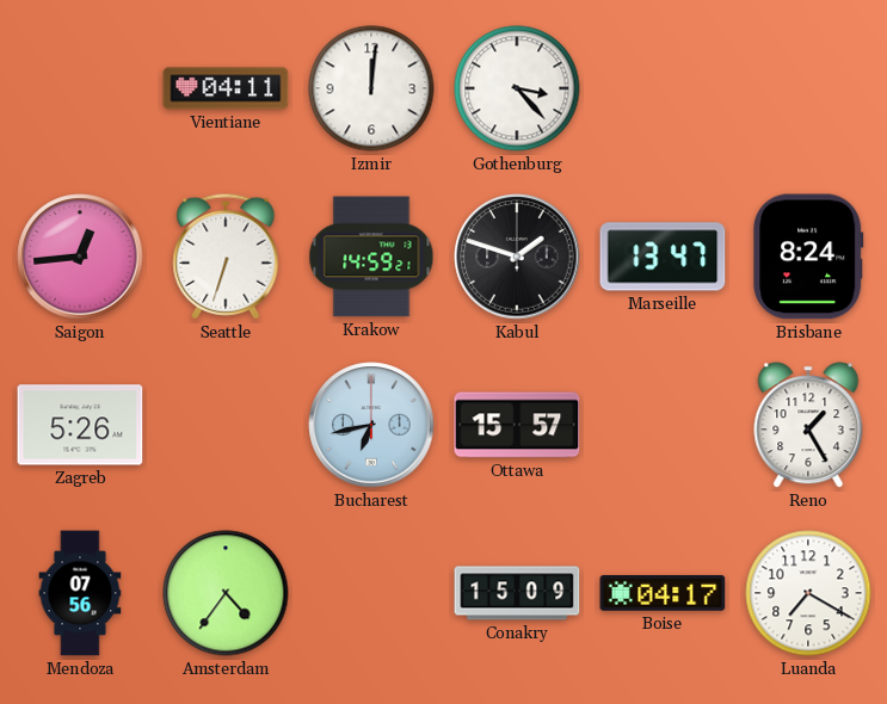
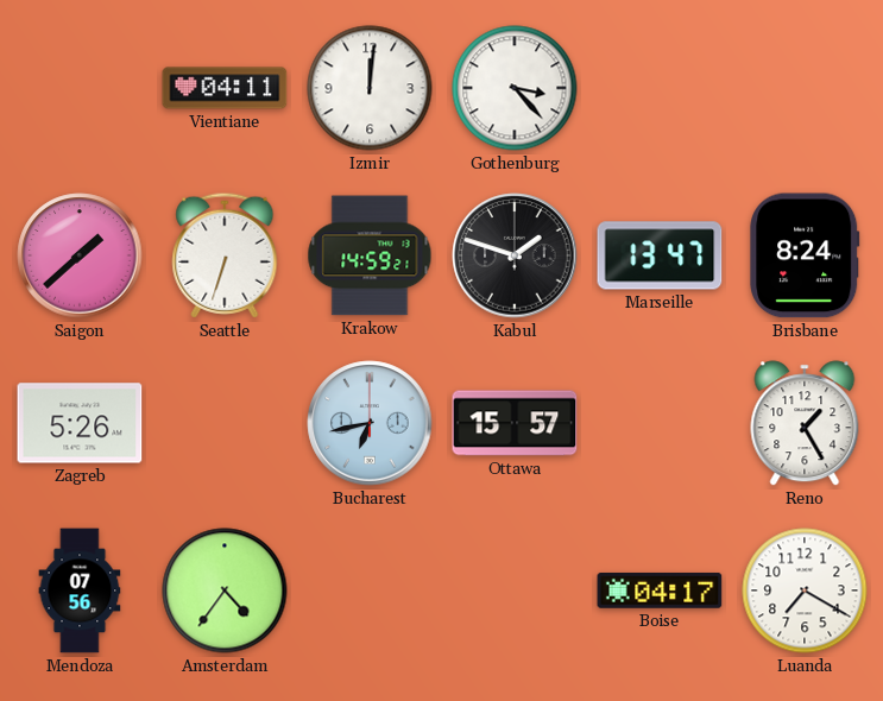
Saigon: 12:44 -> 1:38
Conakry: 15:09 -> none
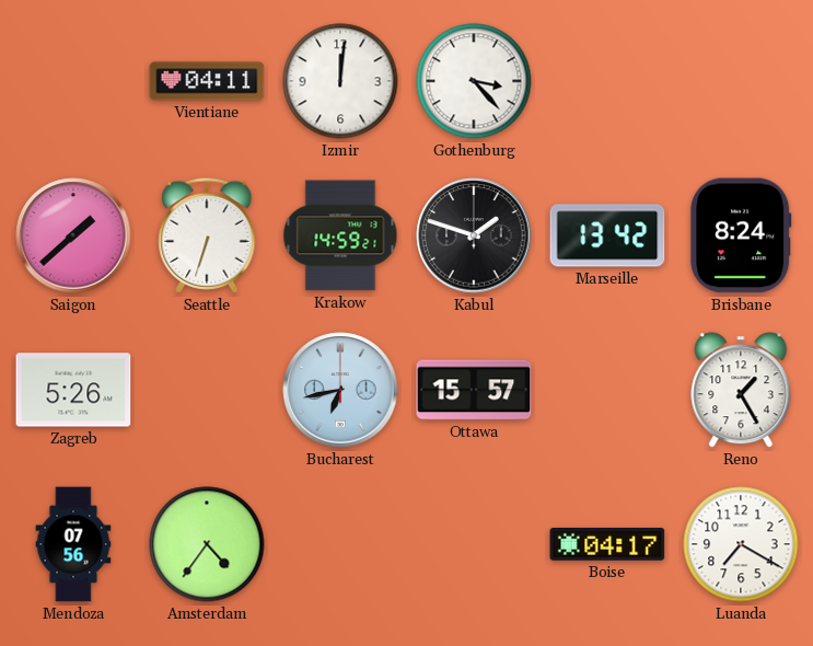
Marseille: 13:47 -> 13:42
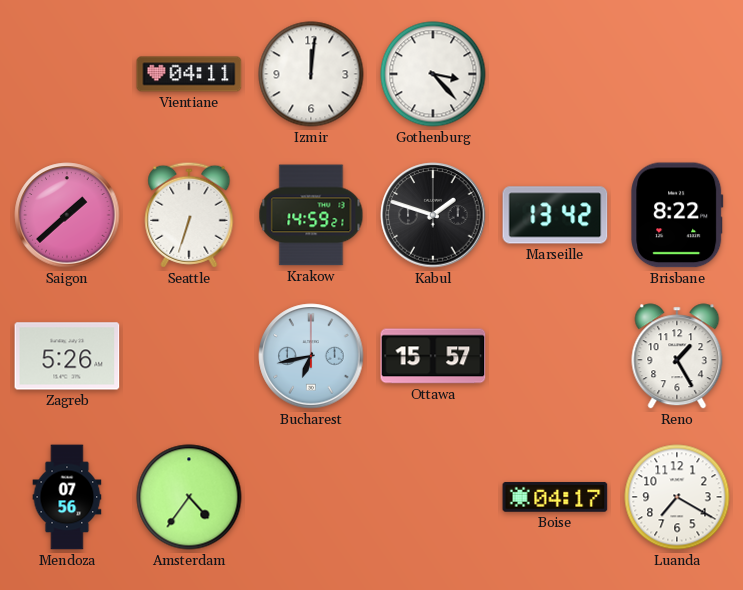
Brisbane: 8:24 -> 8:22
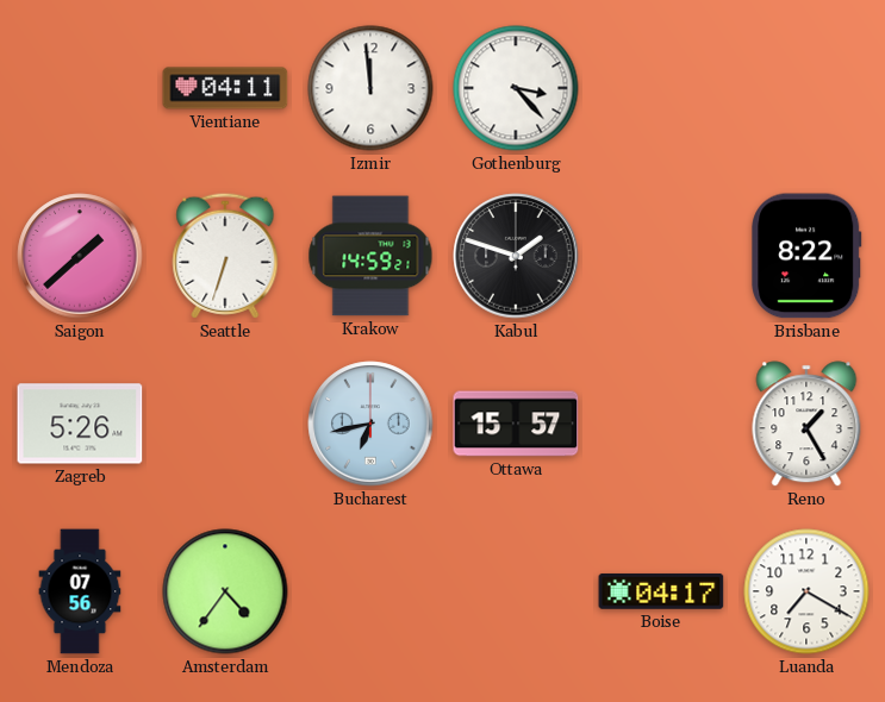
Izmir: 12:01 -> 11:59
Marseille: 13:42 -> none
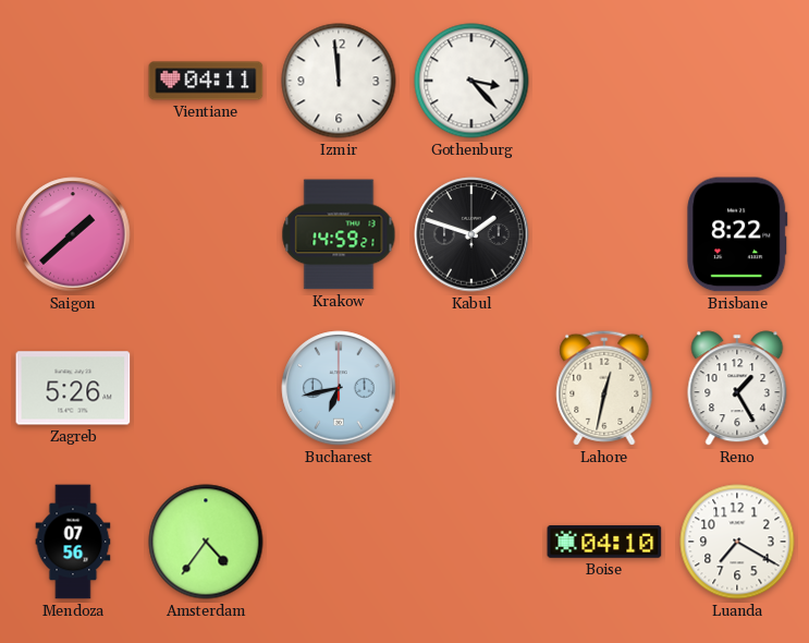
Seattle: 6:33 -> none
Ottawa: 15:57 -> none
Lahore: none -> 12:32
Boise: 04:17 -> 04:10
